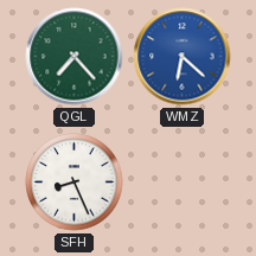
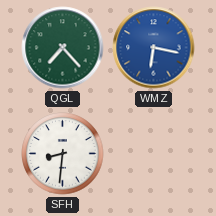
WMZ: 6:22 -> 6:17
SFH: 8:26 -> 8:31
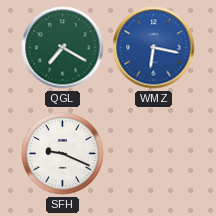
QGL: 7:23 -> 7:20
SFH: 8:31 -> 9:19
